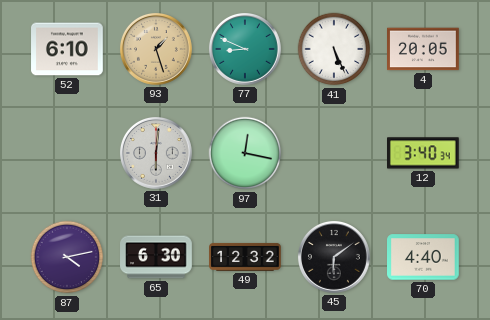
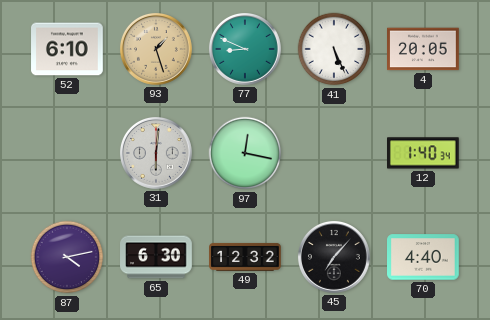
12: 3:40 -> 1:40
45: 6:09 -> 7:07
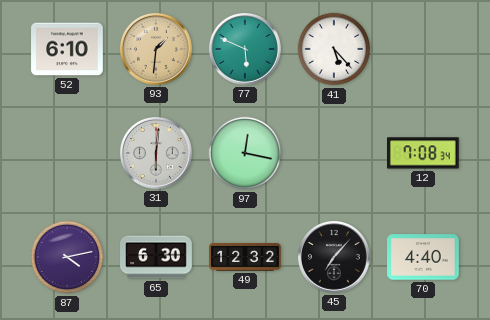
93: 1:27 -> 1:31
77: 8:49 -> 5:49
41: 5:26 -> 5:23
4: 20:05 -> none
12: 1:40 -> 7:08
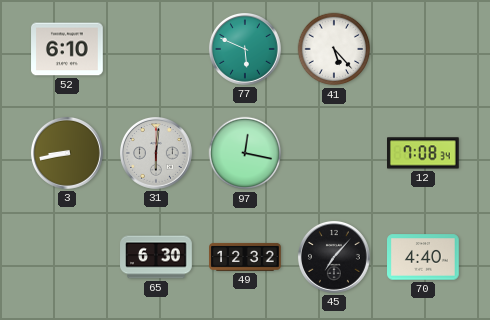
93: 1:31 -> none
3: none -> 8:43
87: 4:13 -> none
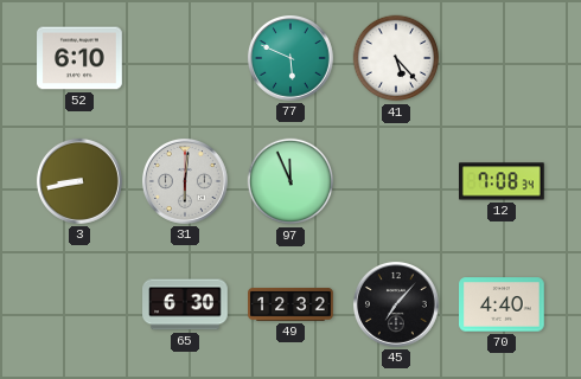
97: 12:17 -> 11:56
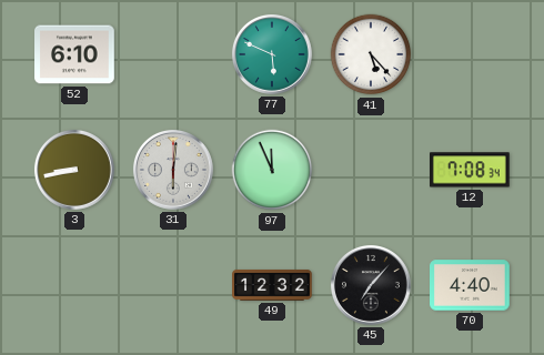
65: 6:30 -> none
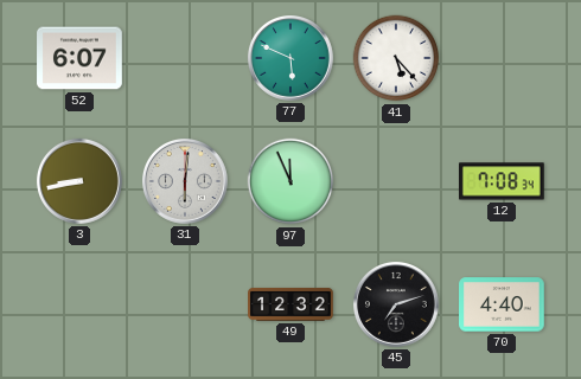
52: 6:10 -> 6:07
45: 7:07 -> 7:12
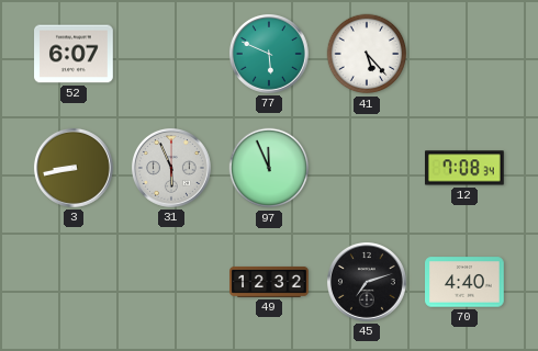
31: 6:01 -> 5:56
